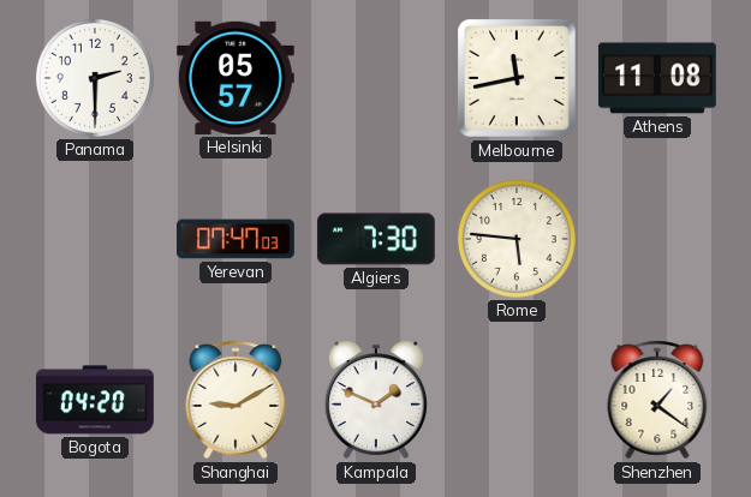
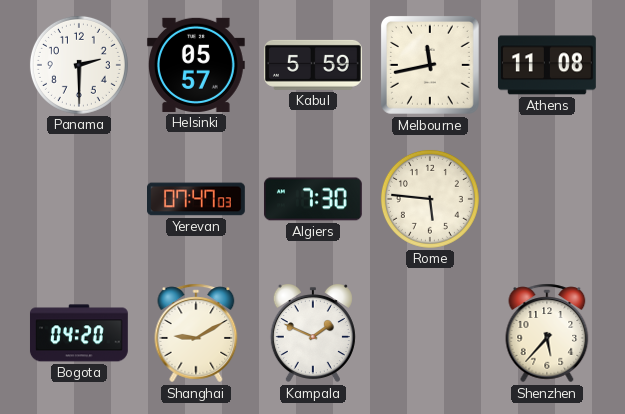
Kabul: none -> 5:59
Shenzhen: 1:21 -> 5:37
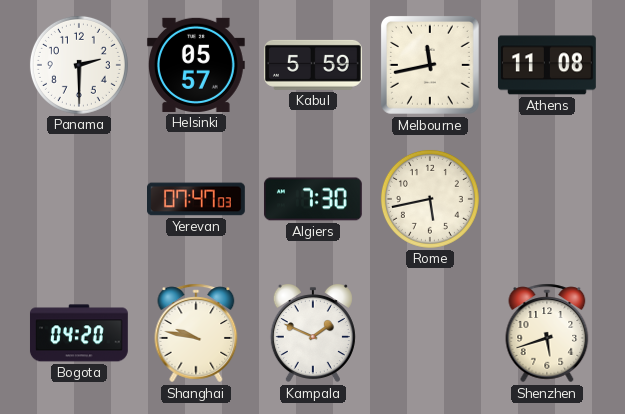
Rome: 5:46 -> 5:43
Shanghai: 9:10 -> 9:47
Shenzhen: 5:37 -> 5:42
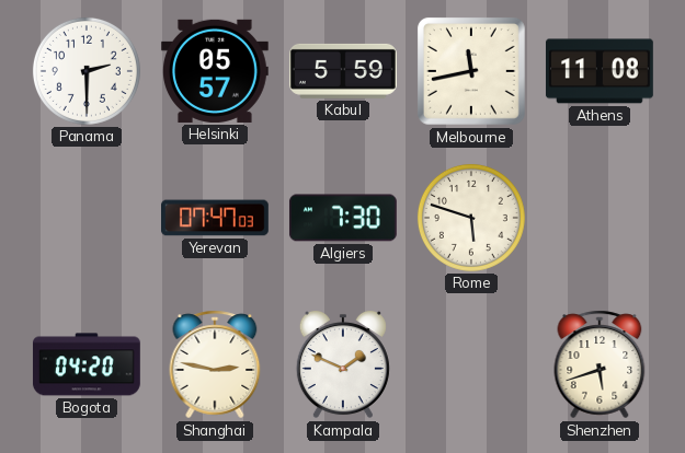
Rome: 5:43 -> 5:48
Shanghai: 9:47 -> 2:47
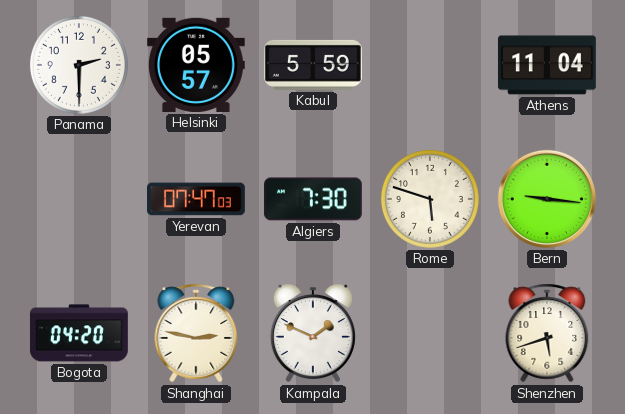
Melbourne: 11:43 -> none
Athens: 11:08 -> 11:04
Bern: none -> 9:16
